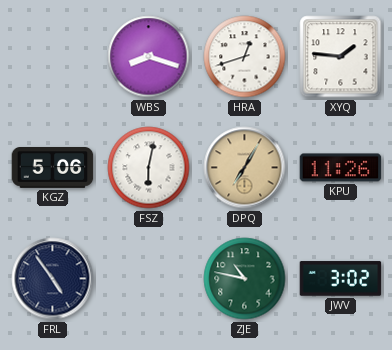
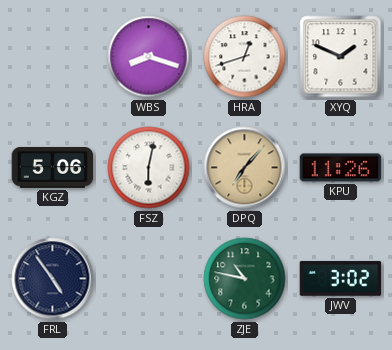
XYQ: 1:46 -> 1:49
DPQ: 7:05 -> 7:07
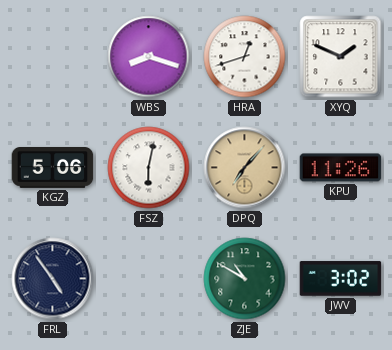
ZJE: 10:47 -> 10:50
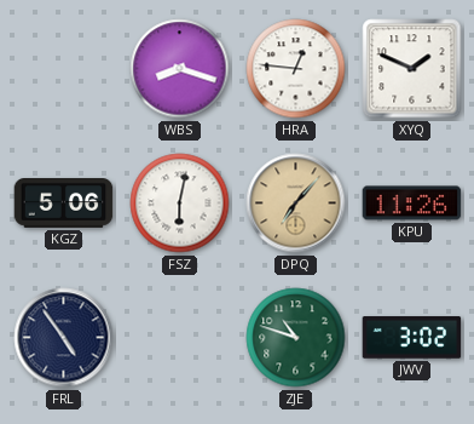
HRA: 12:42 -> 12:46
ZJE: 10:50 -> 10:48
